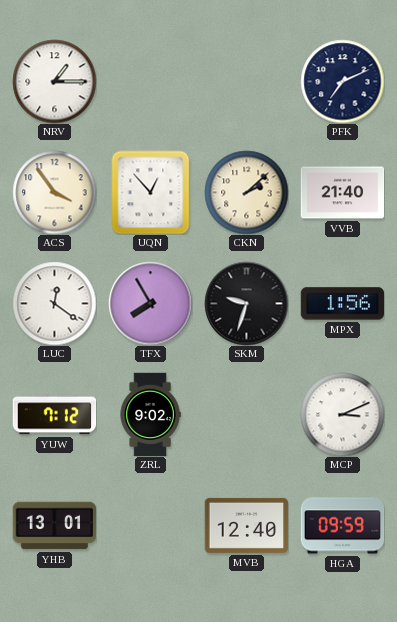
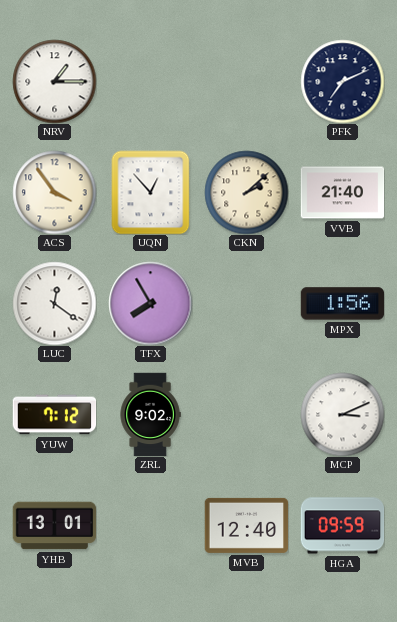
SKM: 9:33 -> none
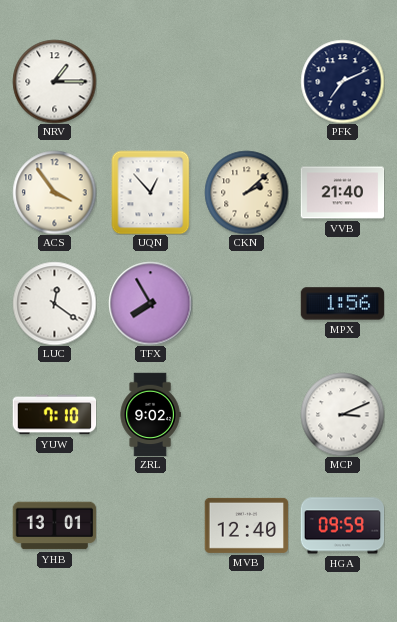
YUW: 7:12 -> 7:10
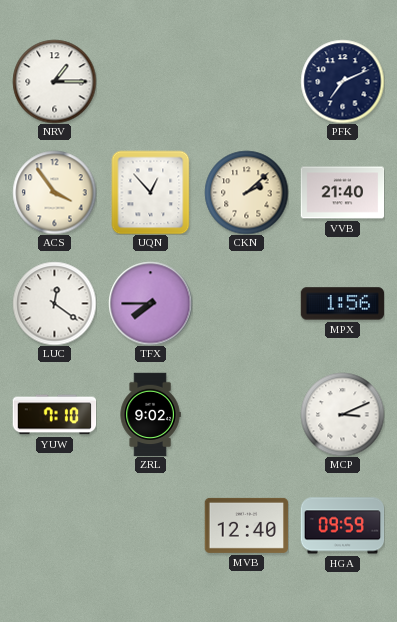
TFX: 7:55 -> 7:45
YHB: 13:01 -> none
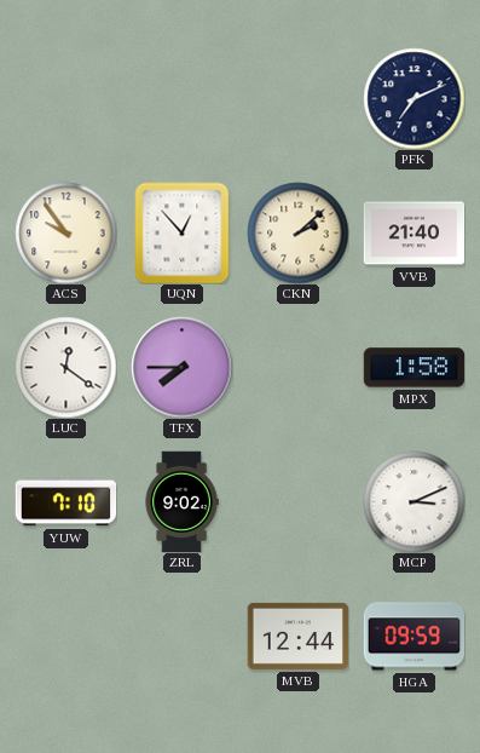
NRV: 1:15 -> none
ACS: 3:54 -> 9:54
MPX: 1:56 -> 1:58
MVB: 12:40 -> 12:44
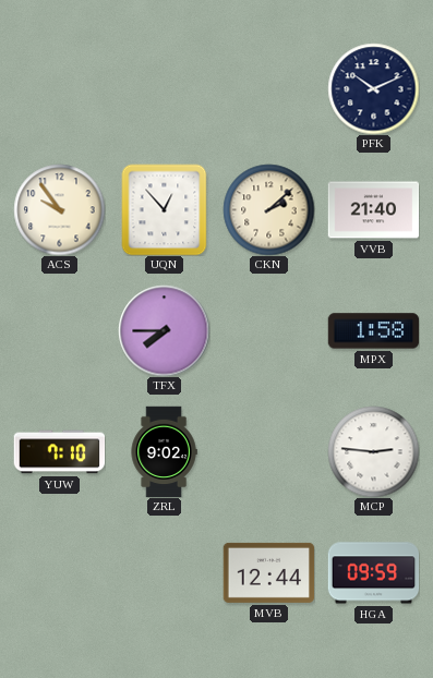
PFK: 7:11 -> 10:11
LUC: 12:21 -> none
MCP: 3:11 -> 2:46
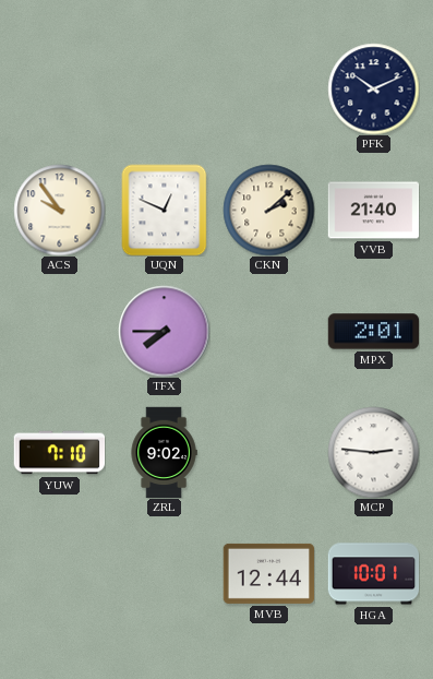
UQN: 12:53 -> 12:49
MPX: 1:58 -> 2:01
HGA: 09:59 -> 10:01
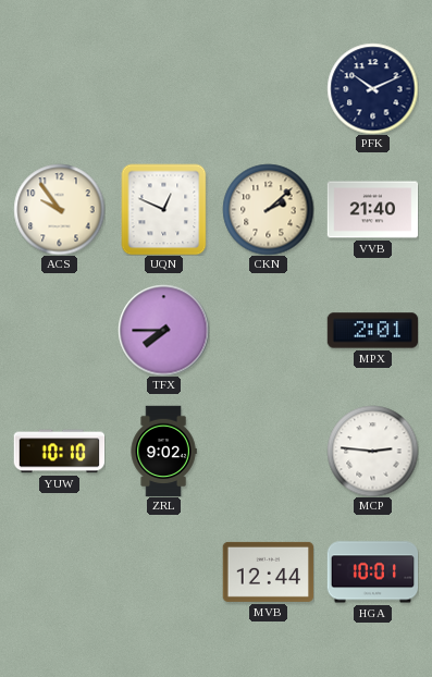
YUW: 7:10 -> 10:10
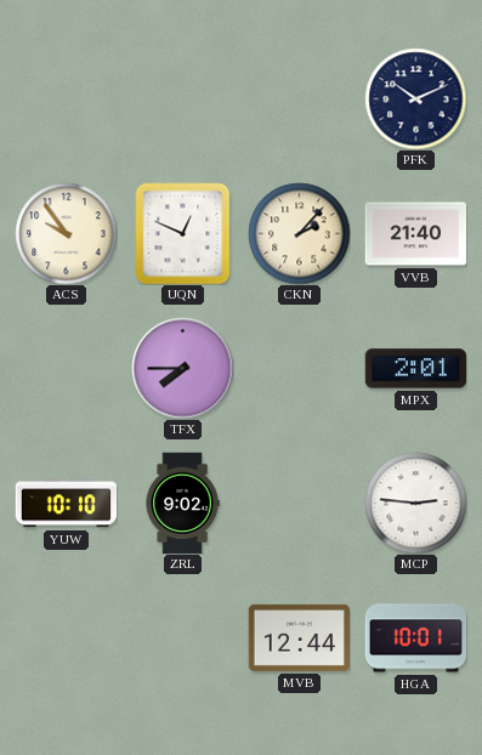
CKN: 2:08 -> 2:07
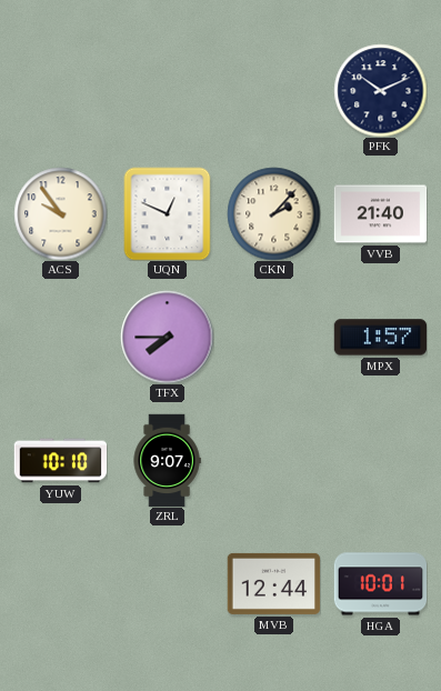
MPX: 2:01 -> 1:57
ZRL: 9:02 -> 9:07
MCP: 2:46 -> none
